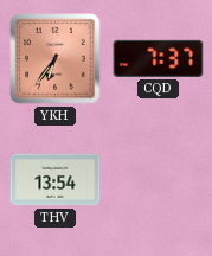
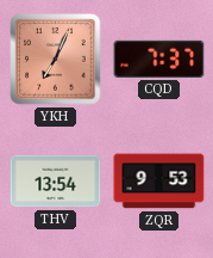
YKH: 6:36 -> 7:04
ZQR: none -> 9:53
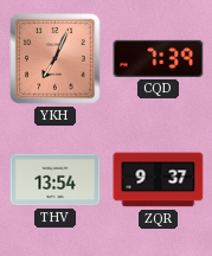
CQD: 7:37 -> 7:39
ZQR: 9:53 -> 9:37
